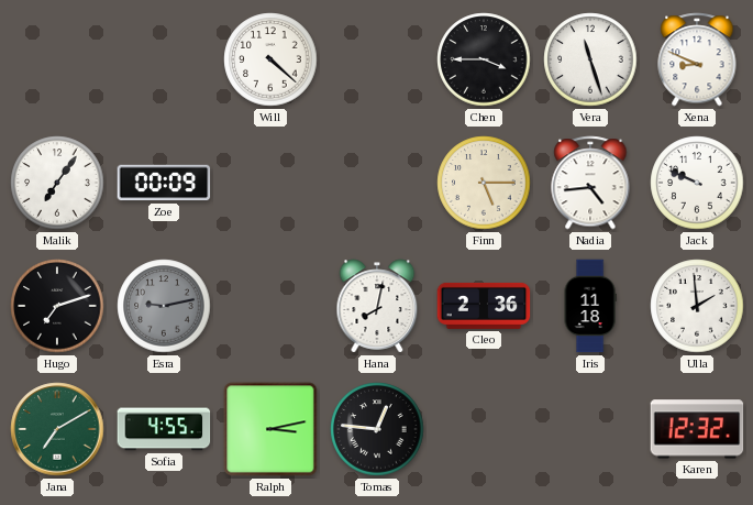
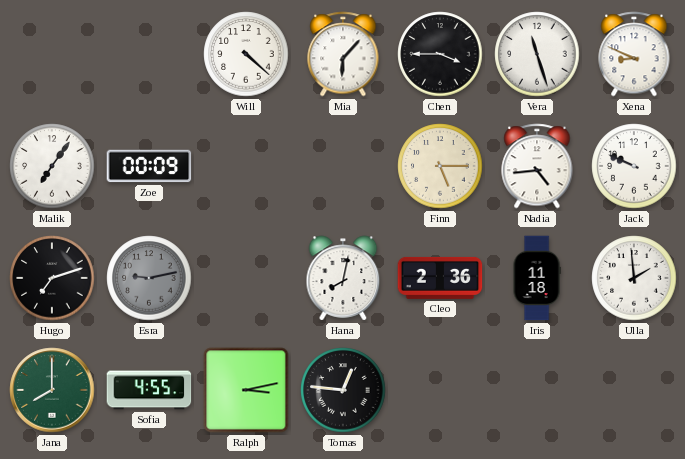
Mia: none -> 6:07
Jana: 7:10 -> 8:00
Karen: 12:32 -> none
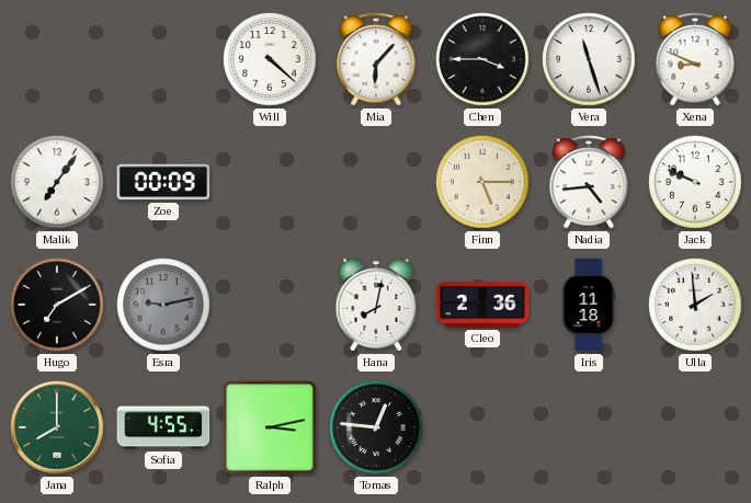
Hugo: 7:12 -> 7:10
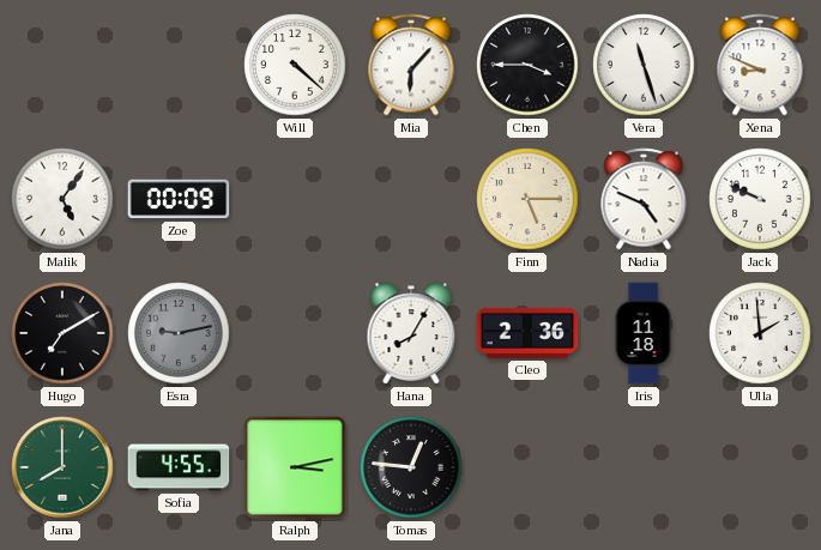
Malik: 7:06 -> 5:06
Nadia: 4:44 -> 4:49
Hana: 8:02 -> 8:05
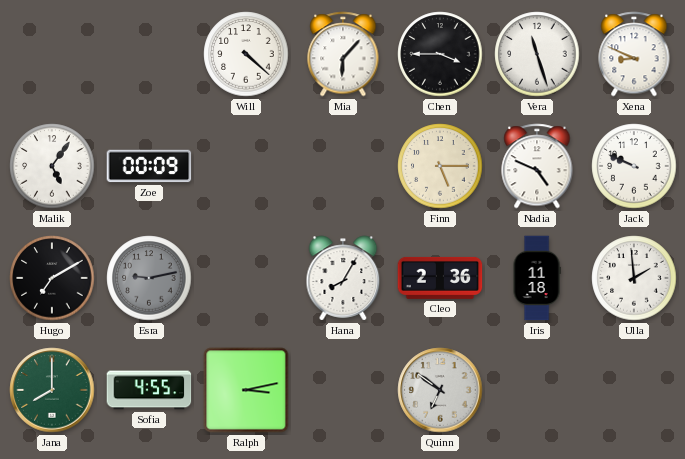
Tomas: 12:46 -> none
Quinn: none -> 6:51
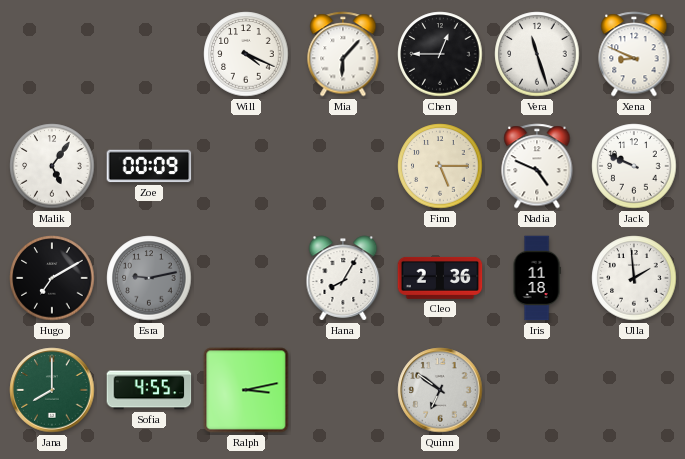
Will: 4:22 -> 4:19
Chen: 3:45 -> 12:45
